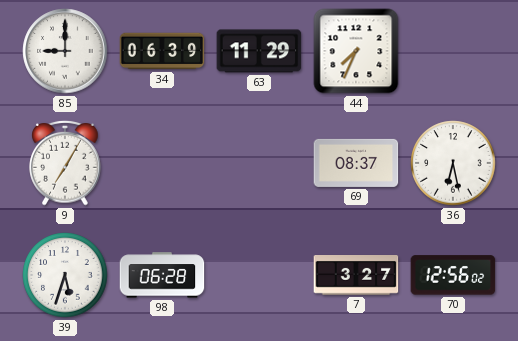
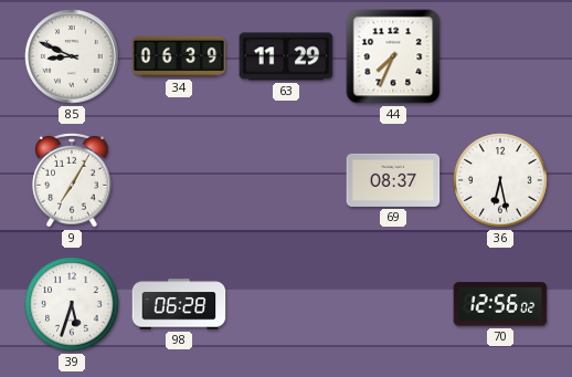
85: 9:00 -> 8:49
7: 3:27 -> none
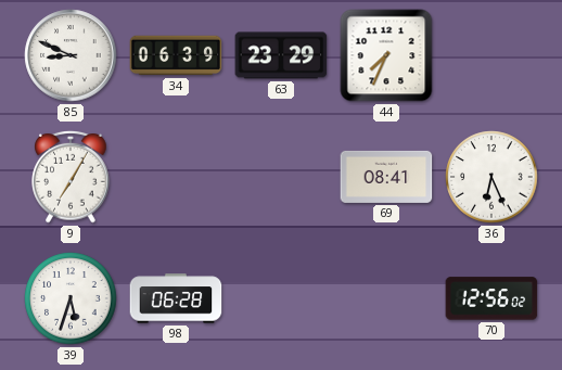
63: 11:29 -> 23:29
69: 08:37 -> 08:41
36: 6:28 -> 6:26
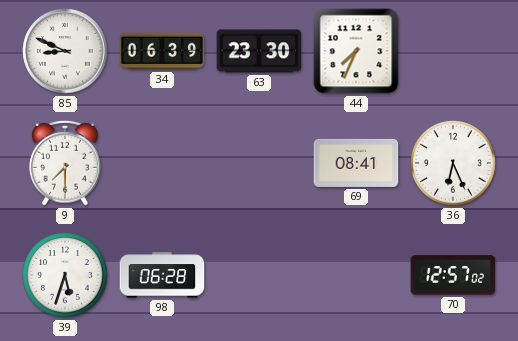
63: 23:29 -> 23:30
9: 7:05 -> 7:30
70: 12:56 -> 12:57
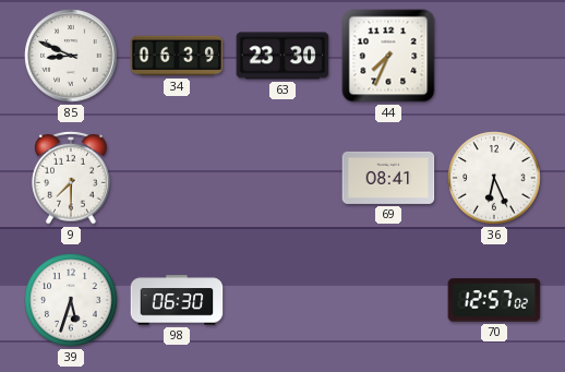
98: 06:28 -> 06:30
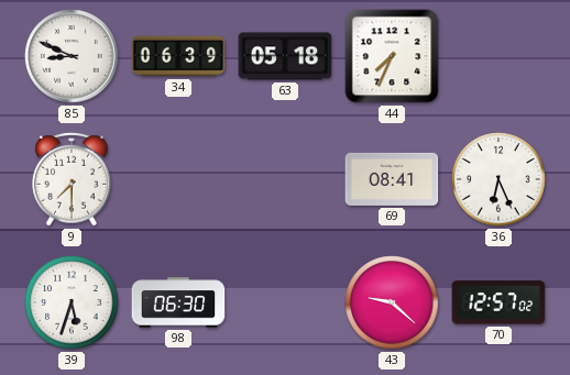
63: 23:30 -> 05:18
43: none -> 9:22
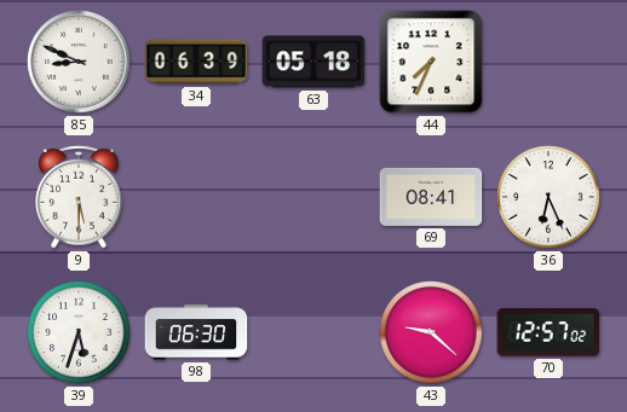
9: 7:30 -> 5:30
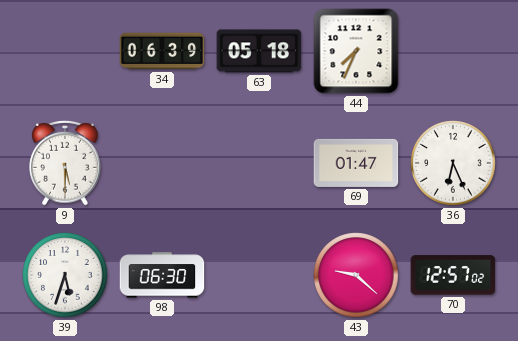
85: 8:49 -> none
69: 08:41 -> 01:47
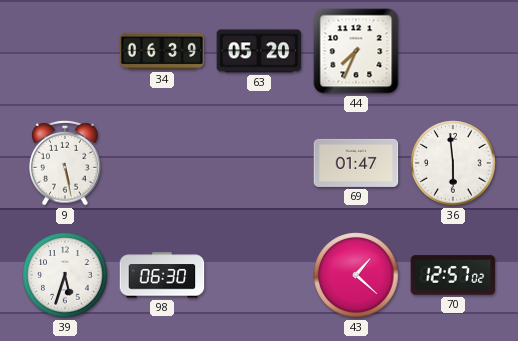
63: 05:18 -> 05:20
9: 5:30 -> 5:28
36: 6:26 -> 5:59
43: 9:22 -> 1:22
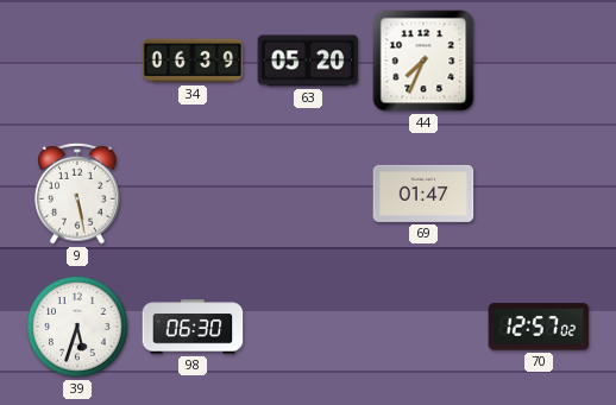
36: 5:59 -> none
43: 1:22 -> none
